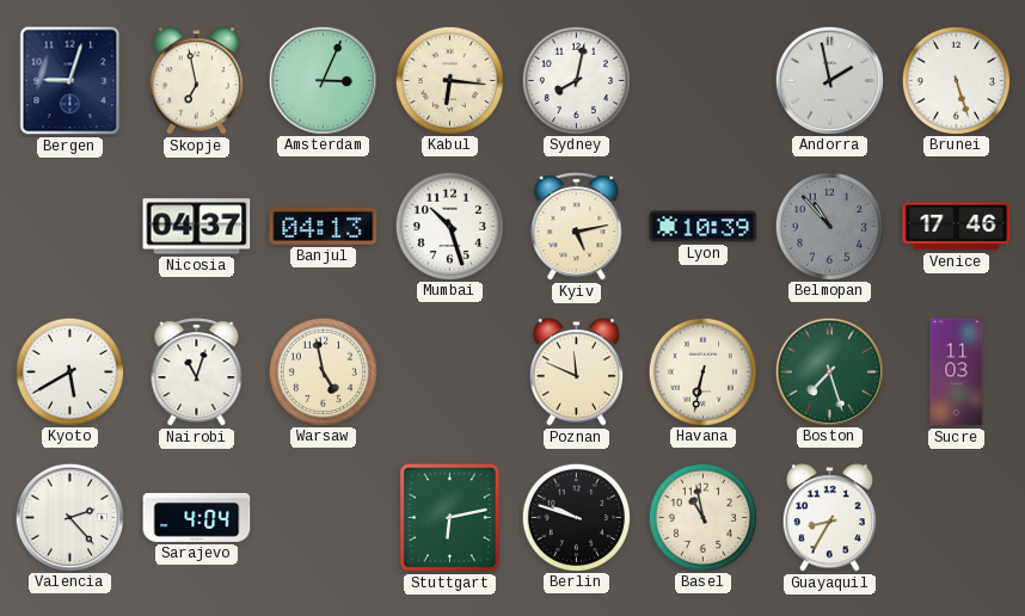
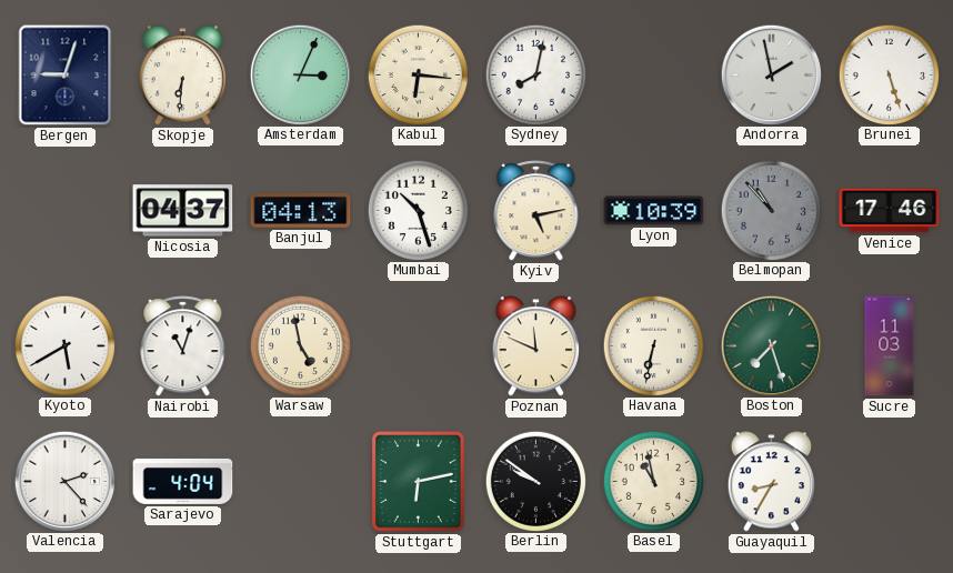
Skopje: 6:58 -> 6:31
Berlin: 9:48 -> 9:51
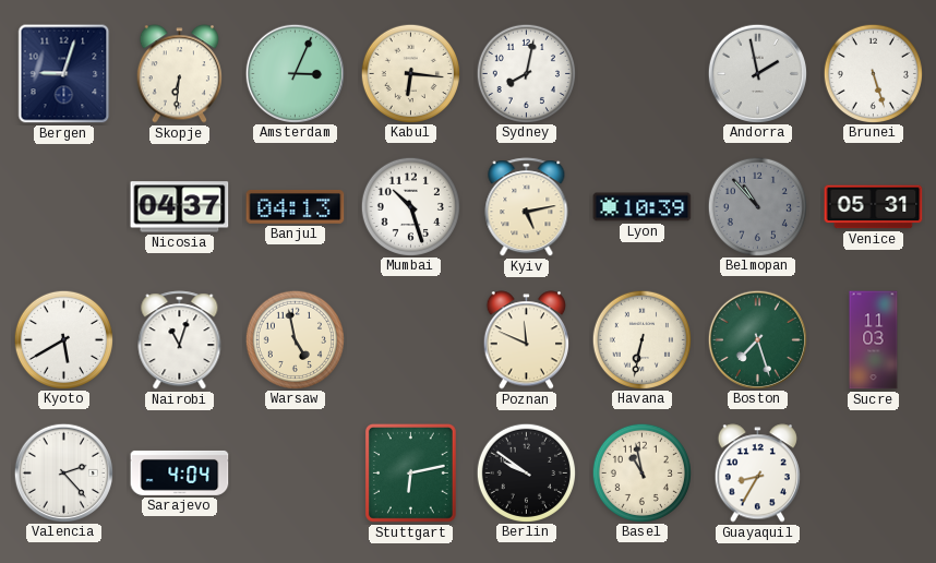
Venice: 17:46 -> 05:31
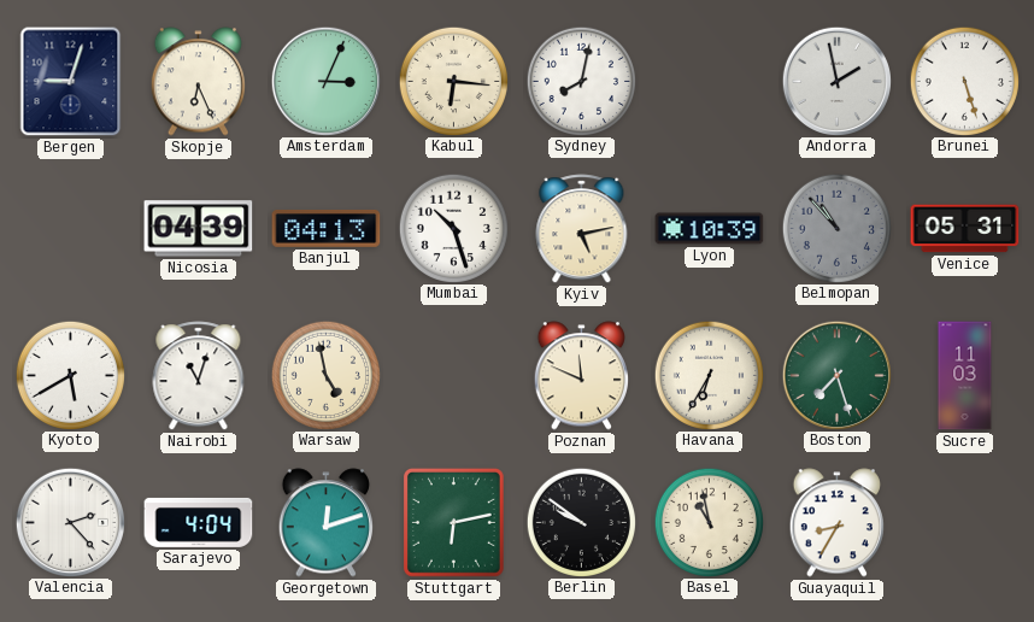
Skopje: 6:31 -> 6:26
Nicosia: 04:37 -> 04:39
Havana: 6:32 -> 6:35
Georgetown: none -> 12:12
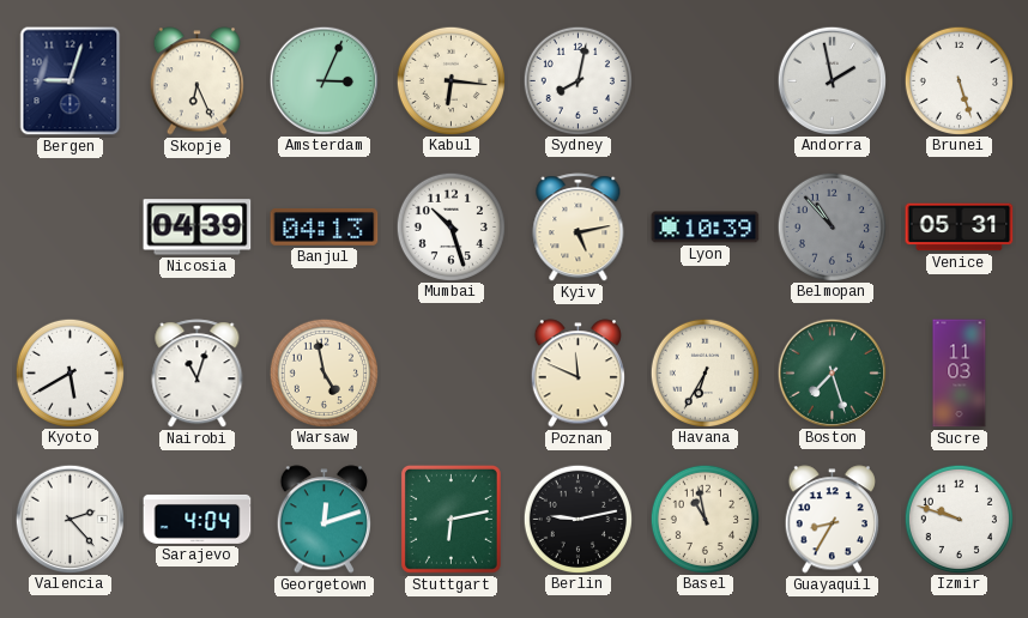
Berlin: 9:51 -> 9:13
Izmir: none -> 9:48
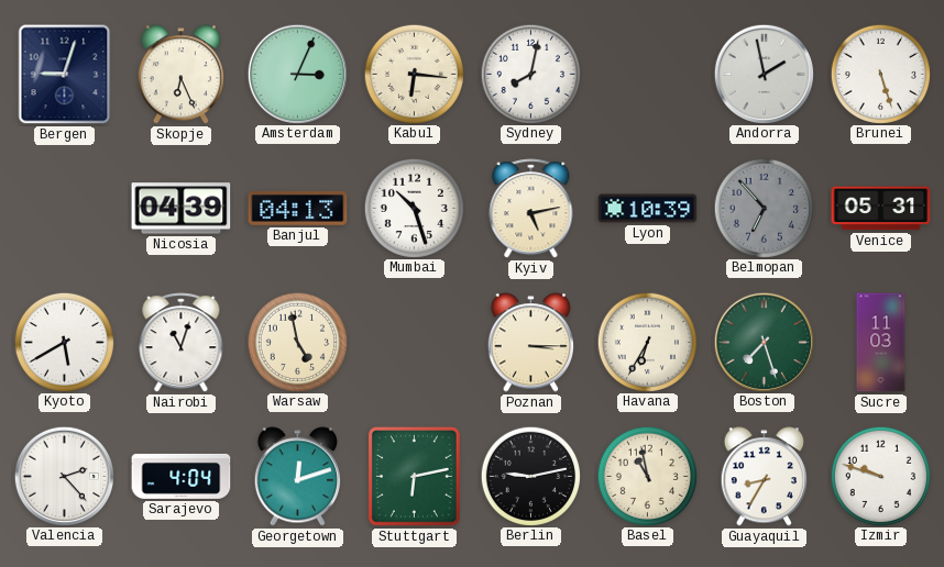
Belmopan: 10:53 -> 6:53
Poznan: 11:49 -> 3:15
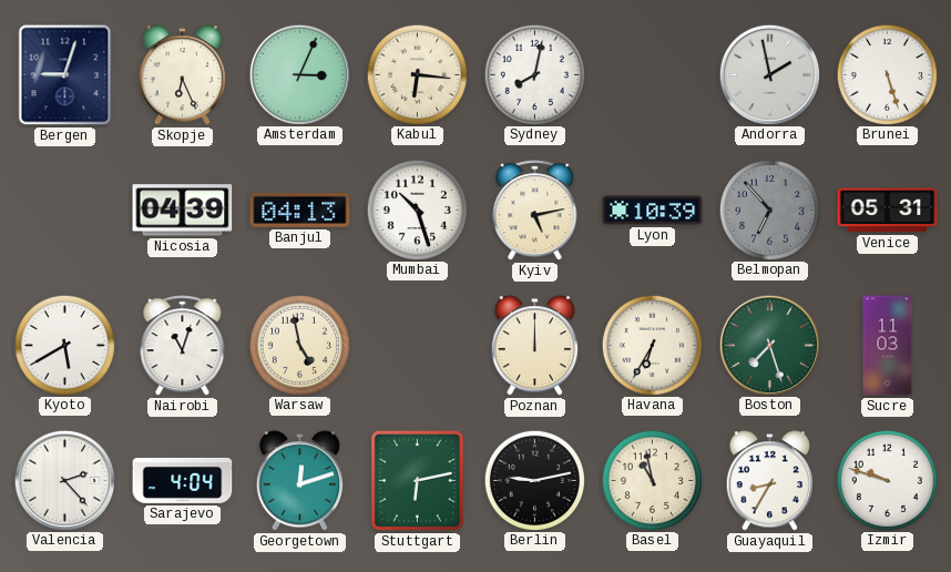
Poznan: 3:15 -> 12:00
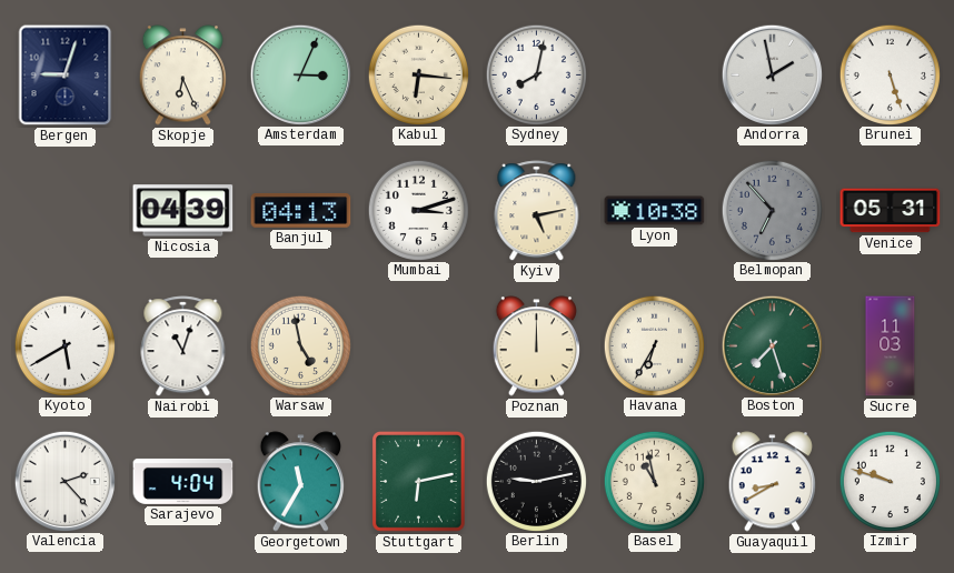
Mumbai: 10:27 -> 3:12
Lyon: 10:39 -> 10:38
Georgetown: 12:12 -> 11:35
Guayaquil: 8:35 -> 8:40
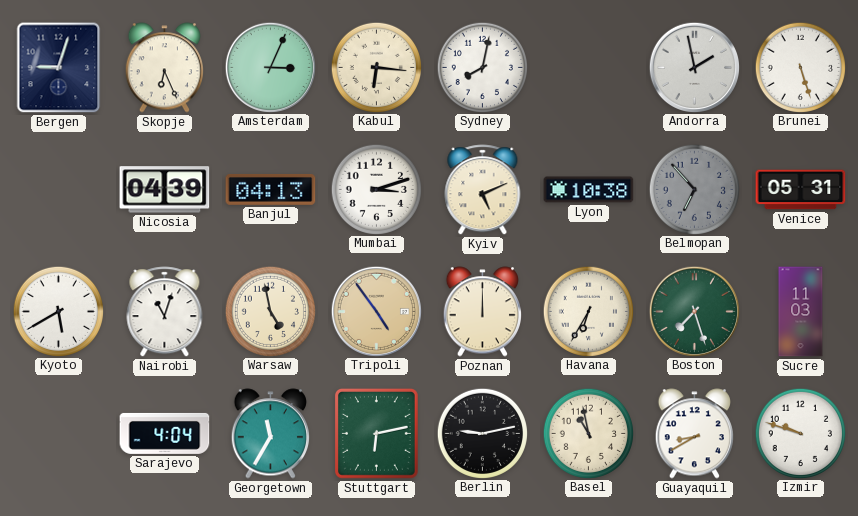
Kyiv: 5:13 -> 5:11
Tripoli: none -> 4:54
Valencia: 2:23 -> none
